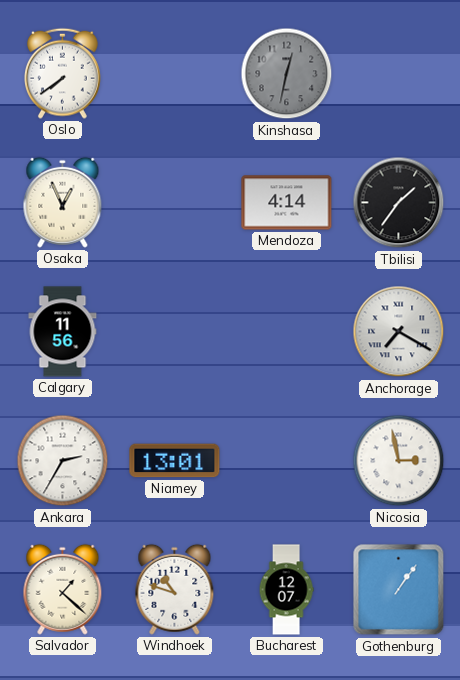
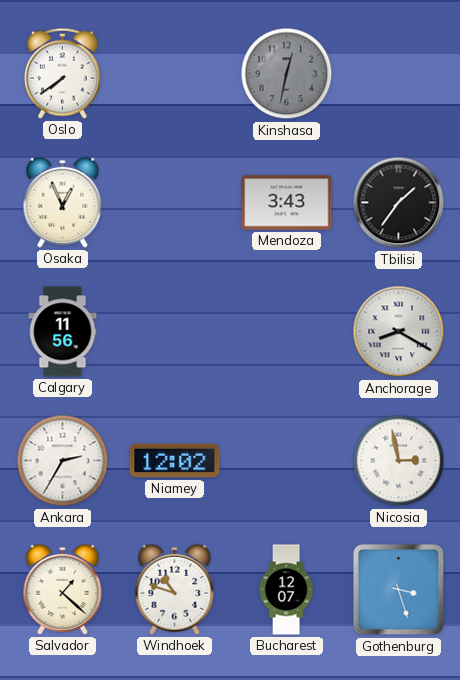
Mendoza: 4:14 -> 3:43
Anchorage: 7:20 -> 8:20
Niamey: 13:01 -> 12:02
Gothenburg: 1:06 -> 3:27
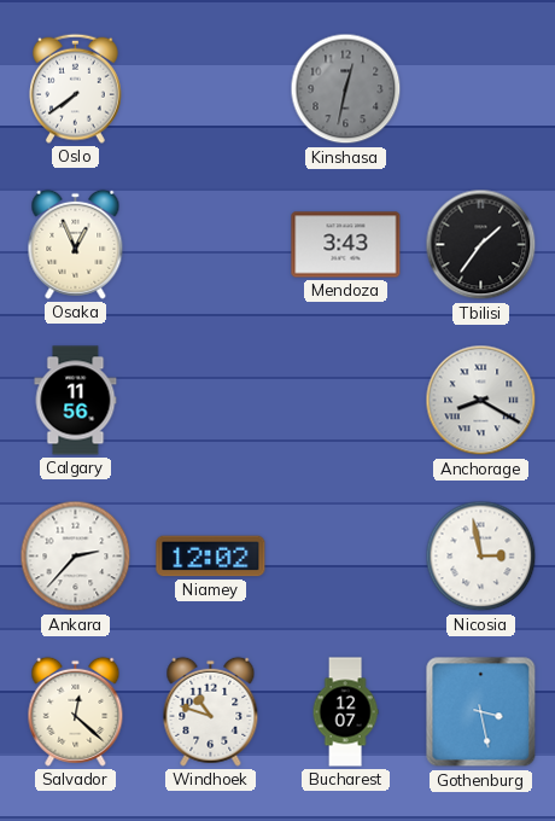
Ankara: 2:35 -> 2:37
Salvador: 1:22 -> 12:22
Gothenburg: 3:27 -> 3:28
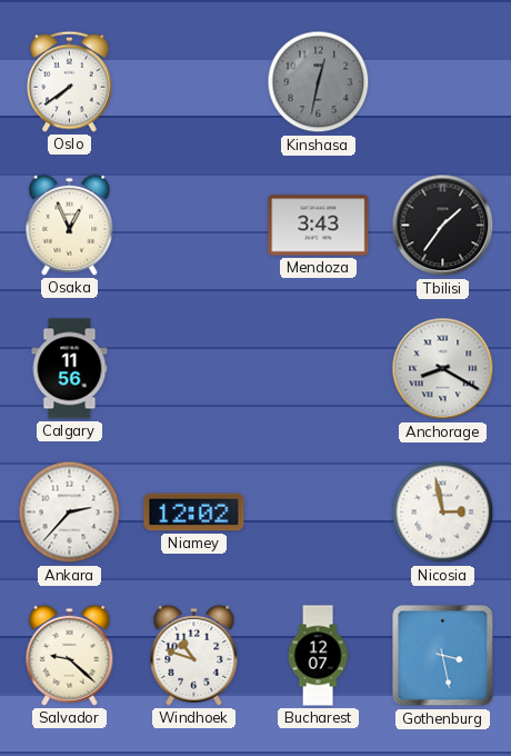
Salvador: 12:22 -> 9:22
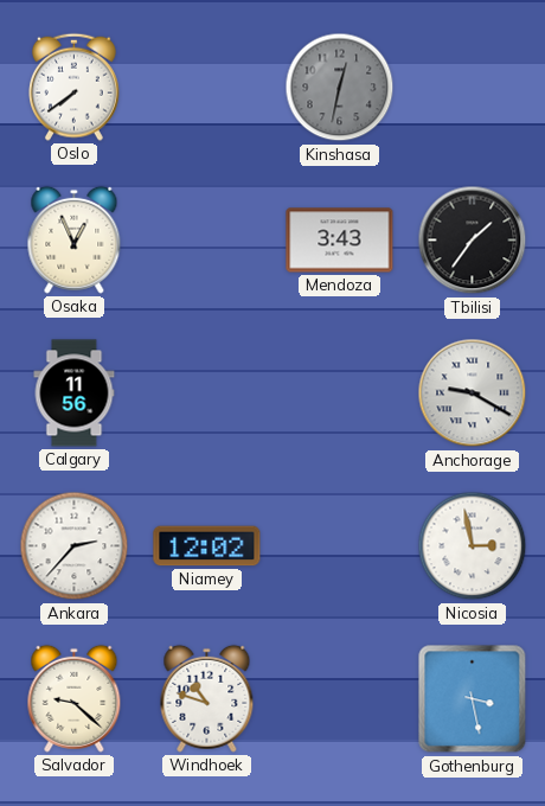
Anchorage: 8:20 -> 9:20
Bucharest: 12:07 -> none
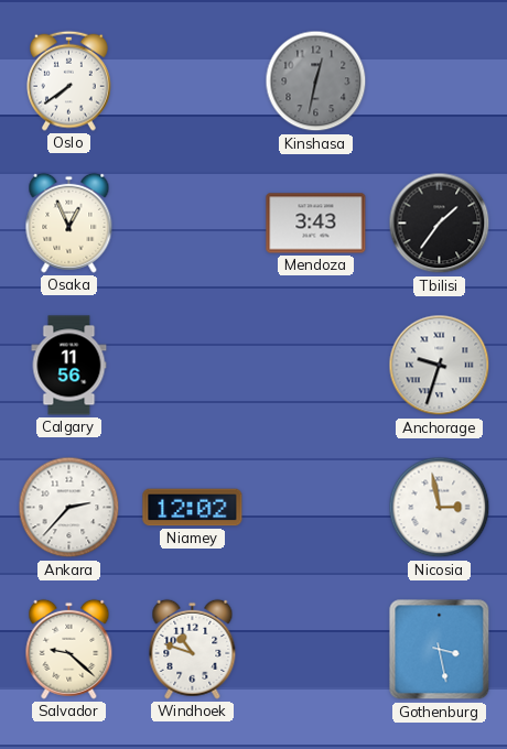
Anchorage: 9:20 -> 9:33
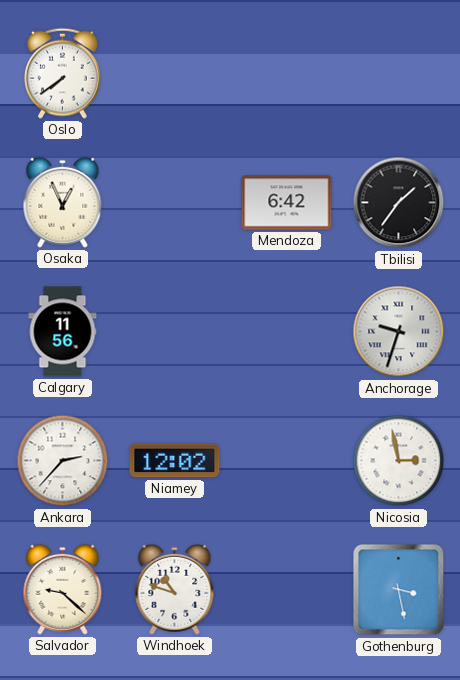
Kinshasa: 12:32 -> none
Mendoza: 3:43 -> 6:42
